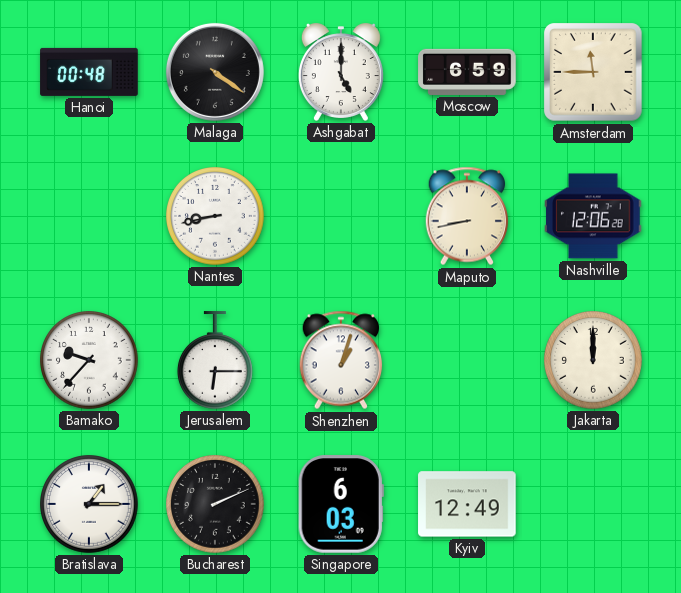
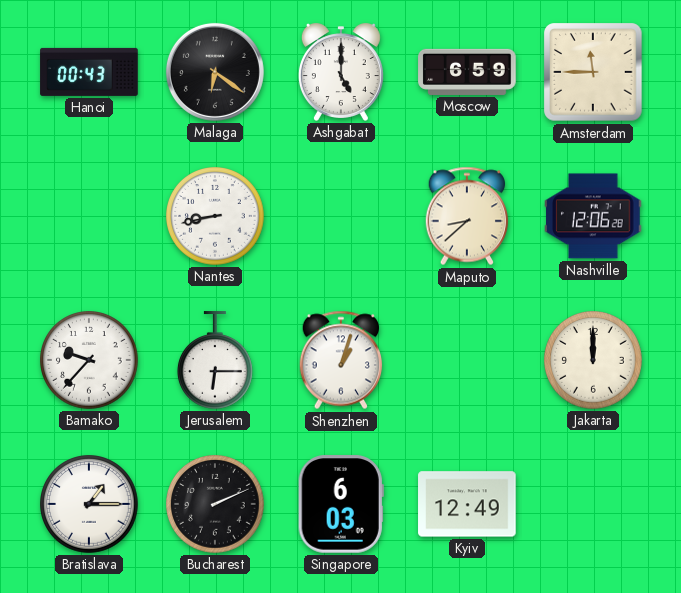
Hanoi: 00:48 -> 00:43
Malaga: 4:21 -> 6:21
Maputo: 8:43 -> 8:38
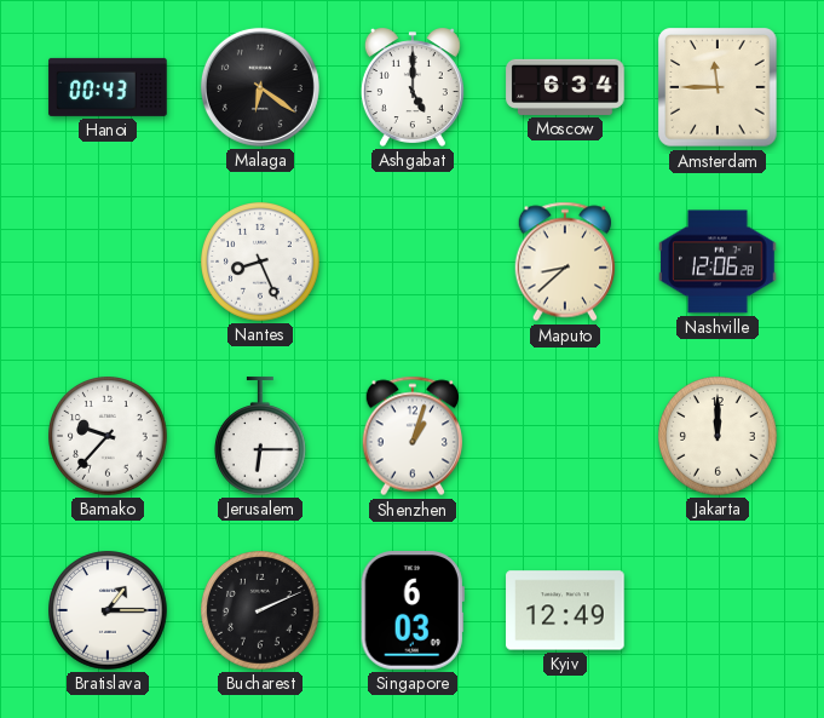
Moscow: 6:59 -> 6:34
Nantes: 8:43 -> 8:26
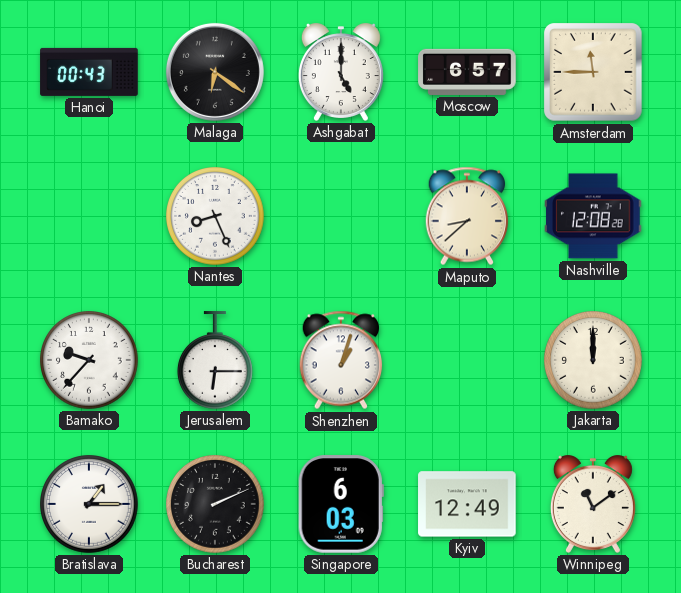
Moscow: 6:34 -> 6:57
Nashville: 12:06 -> 12:08
Winnipeg: none -> 11:09
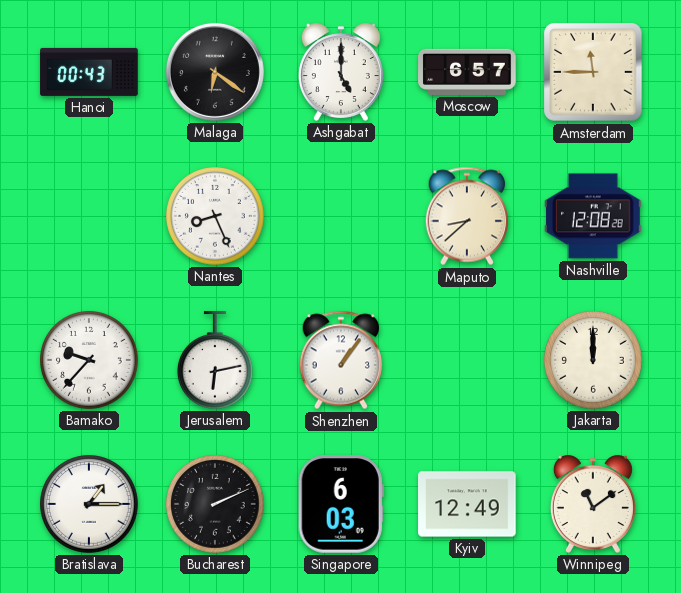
Jerusalem: 6:15 -> 6:13
Shenzhen: 1:03 -> 1:06
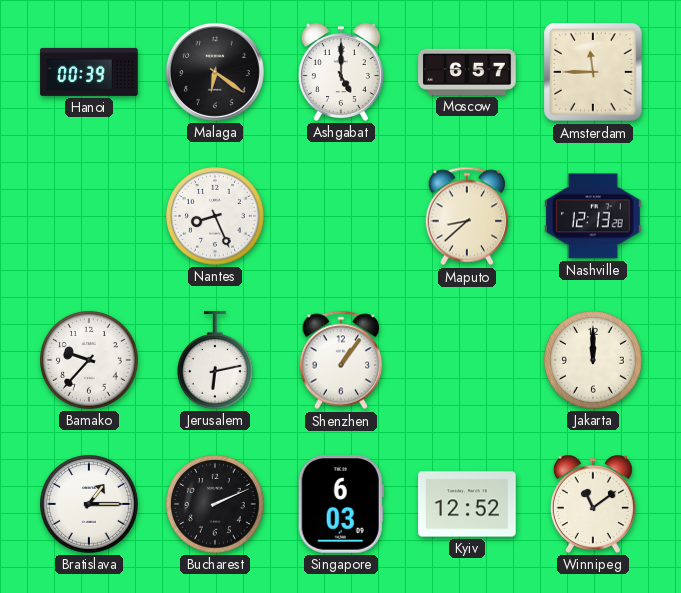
Hanoi: 00:43 -> 00:39
Nashville: 12:08 -> 12:13
Kyiv: 12:49 -> 12:52
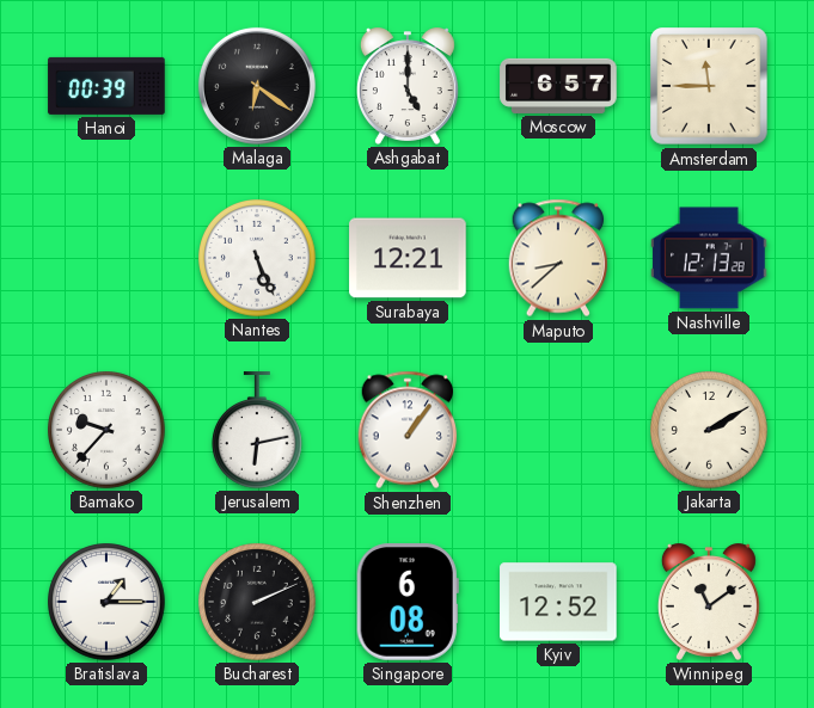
Nantes: 8:26 -> 5:26
Surabaya: none -> 12:21
Jakarta: 12:00 -> 2:10
Singapore: 6:03 -> 6:08
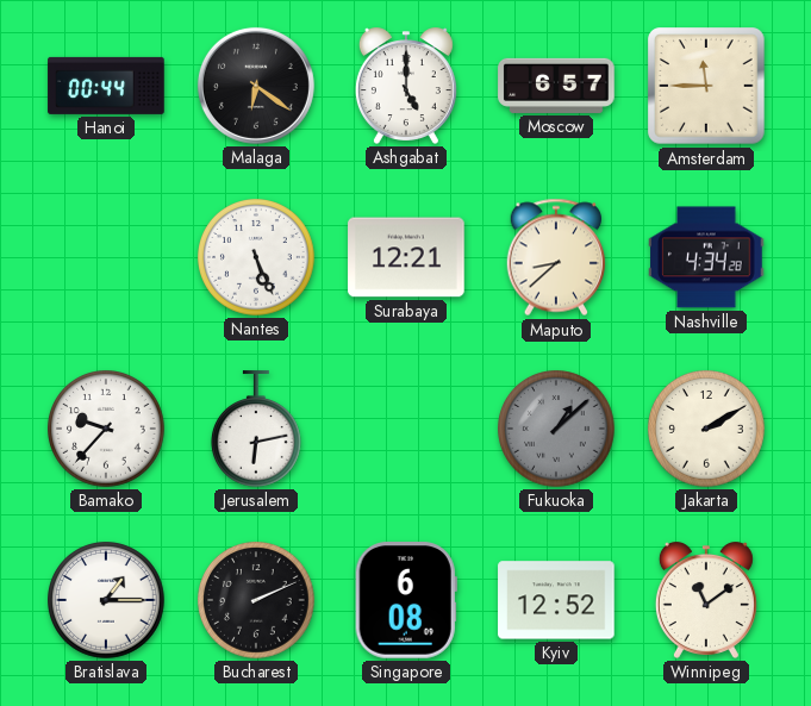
Hanoi: 00:39 -> 00:44
Nashville: 12:13 -> 4:34
Shenzhen: 1:06 -> none
Fukuoka: none -> 1:08
